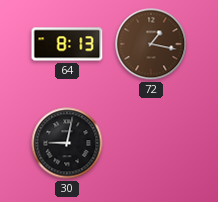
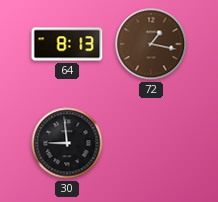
30: 9:02 -> 8:59
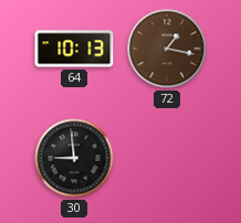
64: 8:13 -> 10:13
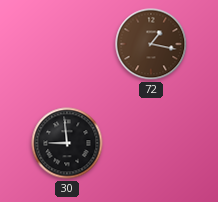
64: 10:13 -> none
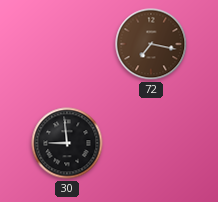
72: 1:17 -> 7:17
